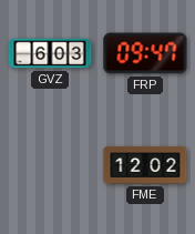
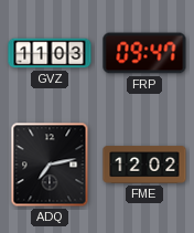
GVZ: 6:03 -> 11:03
ADQ: none -> 7:13
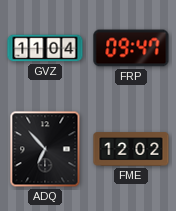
GVZ: 11:03 -> 11:04
ADQ: 7:13 -> 6:53
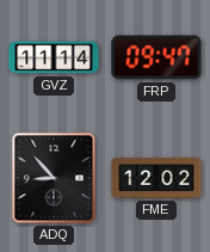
GVZ: 11:04 -> 11:14
ADQ: 6:53 -> 8:53
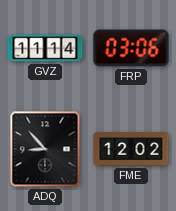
FRP: 09:47 -> 03:06
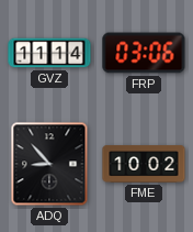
FME: 12:02 -> 10:02
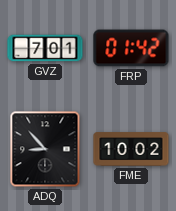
GVZ: 11:14 -> 7:01
FRP: 03:06 -> 01:42
